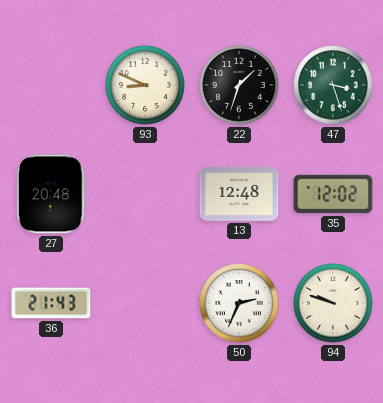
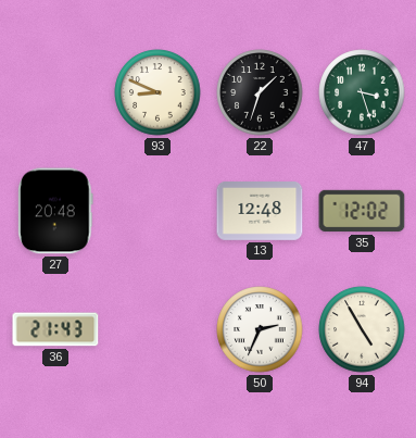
94: 9:48 -> 4:55
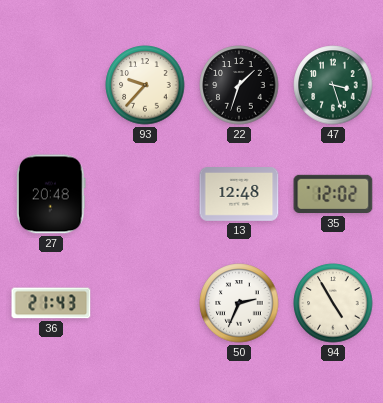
93: 8:49 -> 9:37
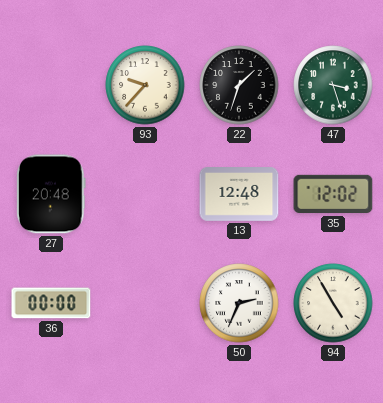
36: 21:43 -> 00:00
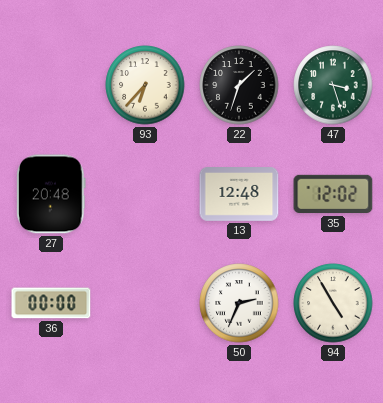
93: 9:37 -> 6:37
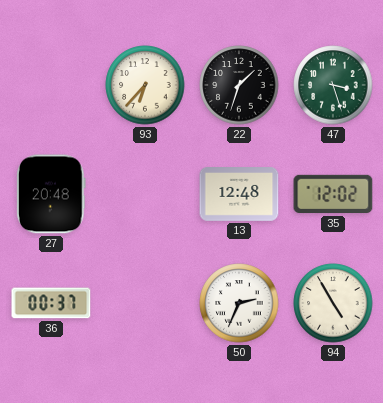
36: 00:00 -> 00:37
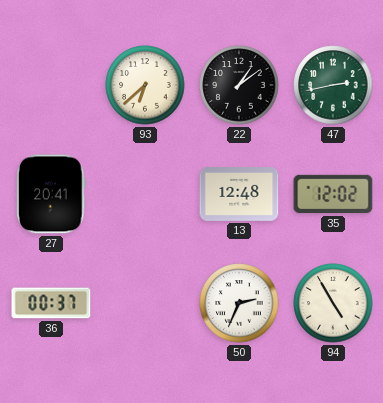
93: 6:37 -> 6:38
22: 1:33 -> 1:09
47: 3:27 -> 2:43
27: 20:48 -> 20:41
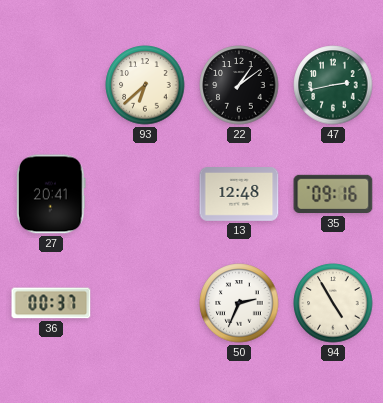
35: 12:02 -> 09:16
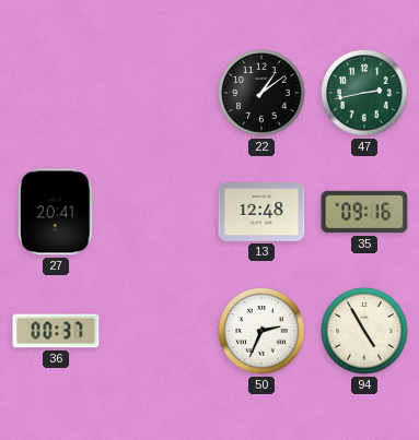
93: 6:38 -> none
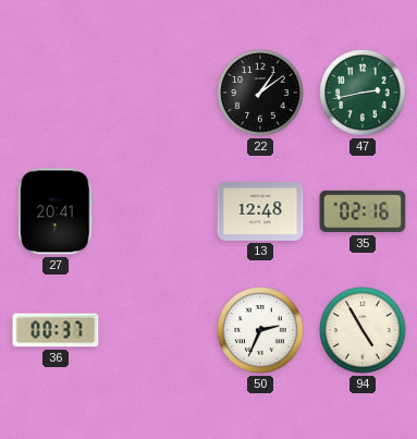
35: 09:16 -> 02:16
